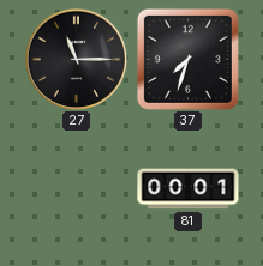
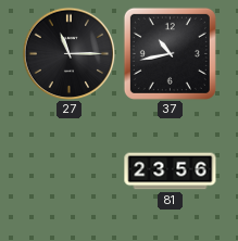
37: 7:33 -> 10:43
81: 00:01 -> 23:56
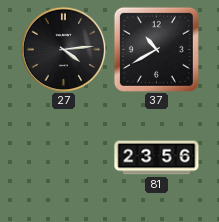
27: 11:15 -> 4:14
37: 10:43 -> 10:40
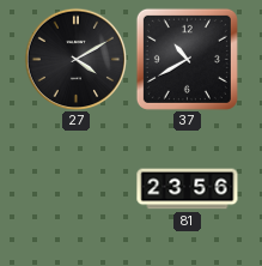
27: 4:14 -> 4:10
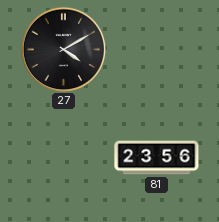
37: 10:40 -> none
